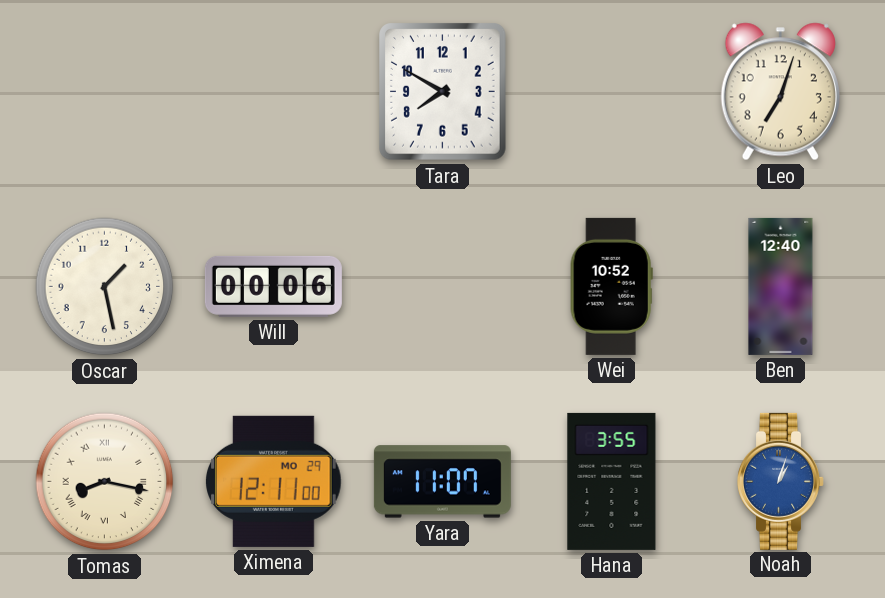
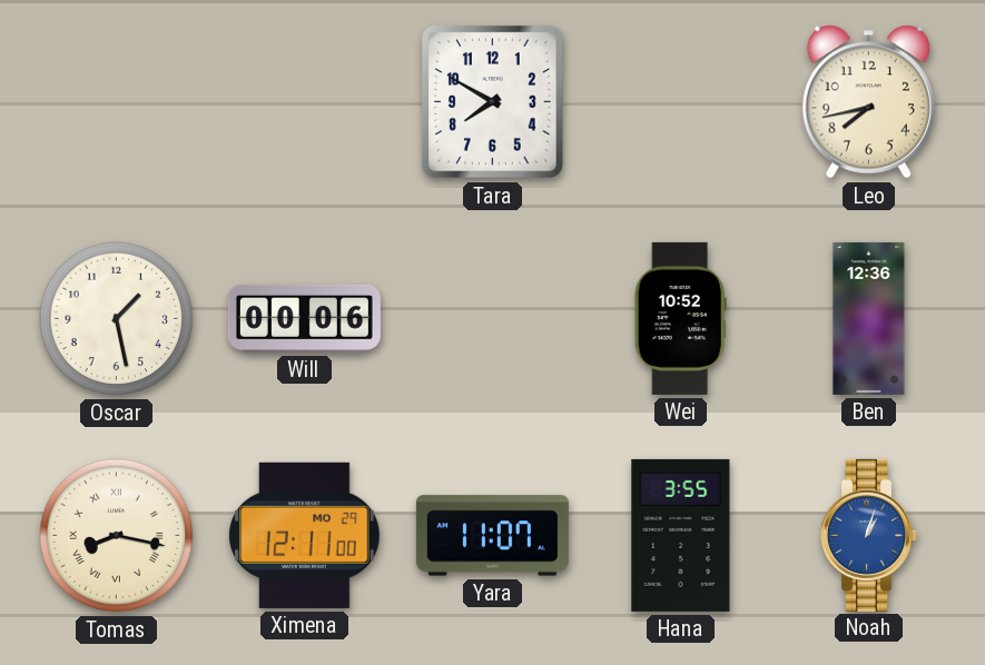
Leo: 7:03 -> 7:43
Ben: 12:40 -> 12:36
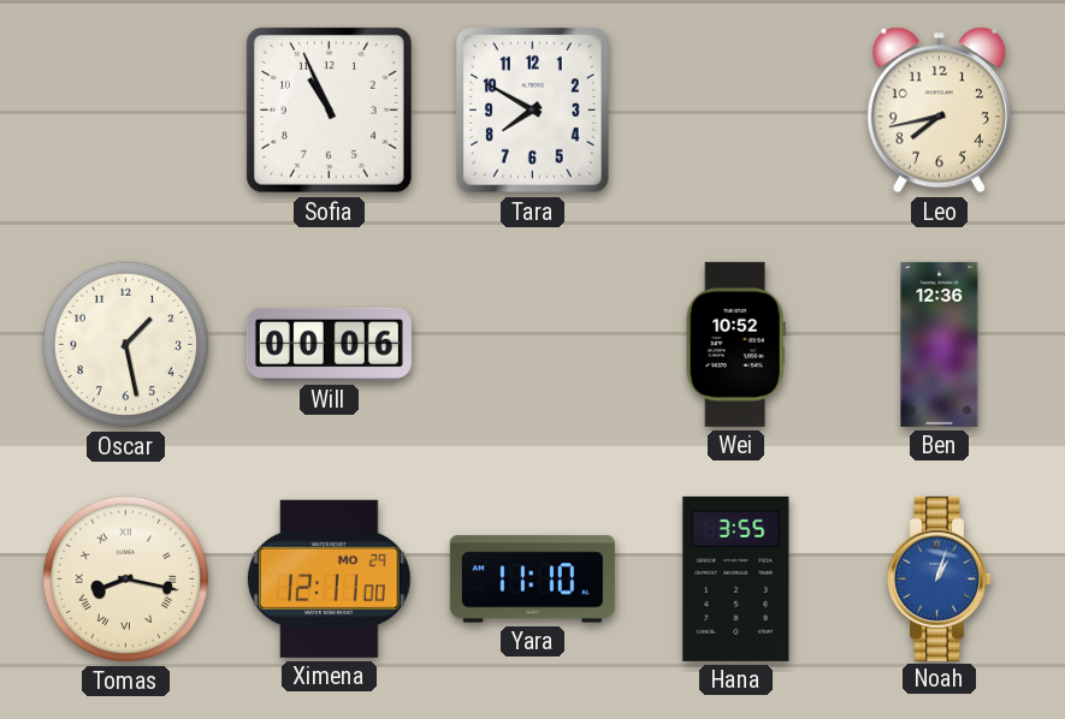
Sofia: none -> 10:56
Yara: 11:07 -> 11:10
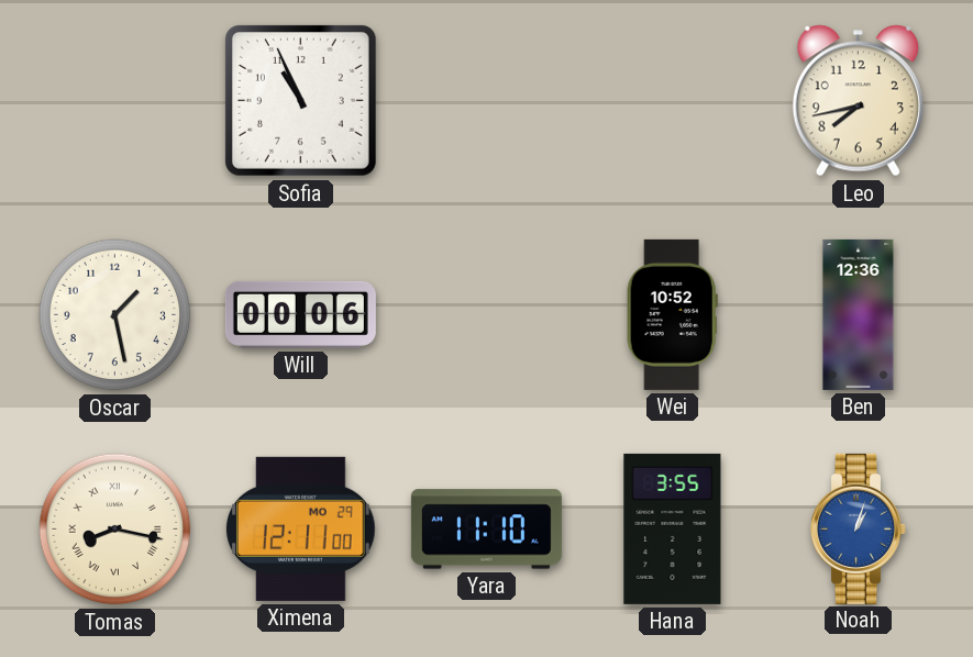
Tara: 7:50 -> none
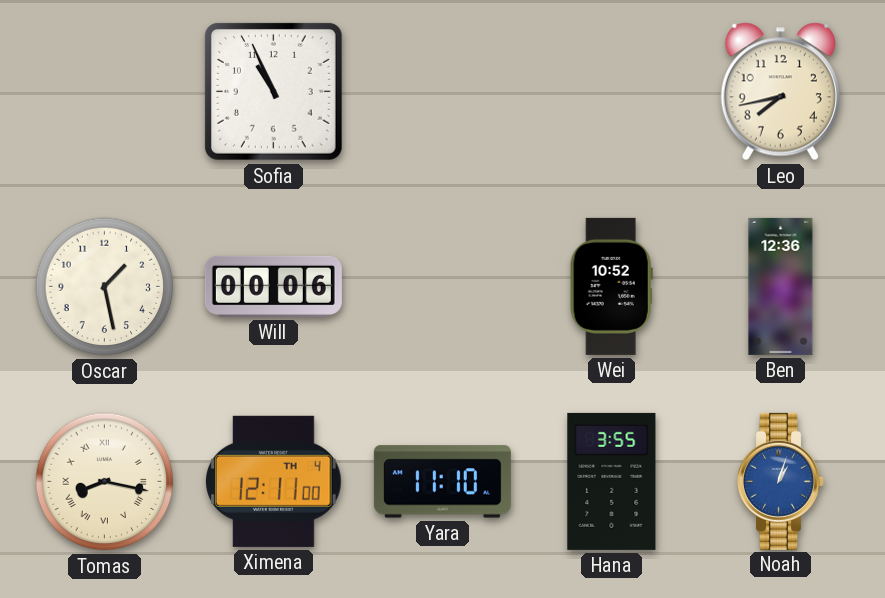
Ximena date: MO 29 -> TH 4
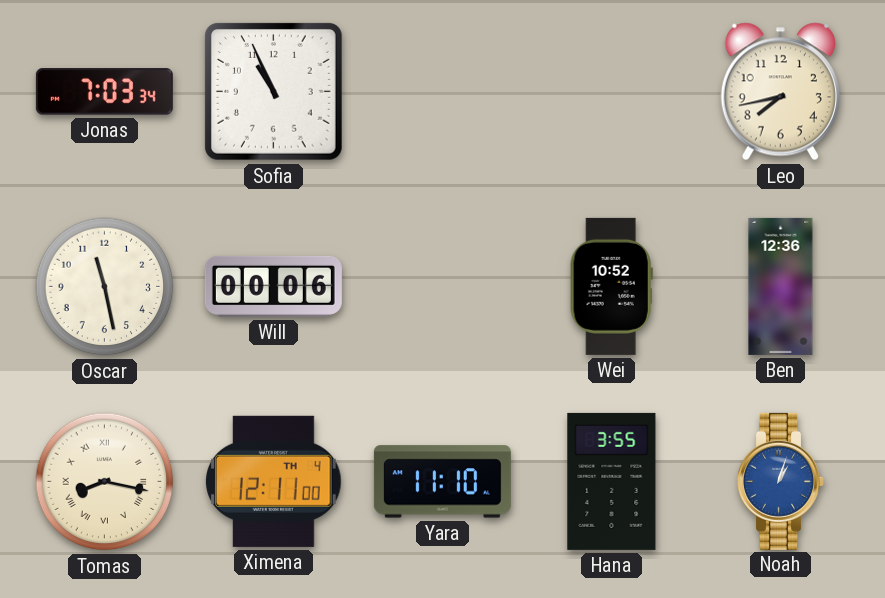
Jonas: none -> 7:03
Oscar: 1:28 -> 11:28
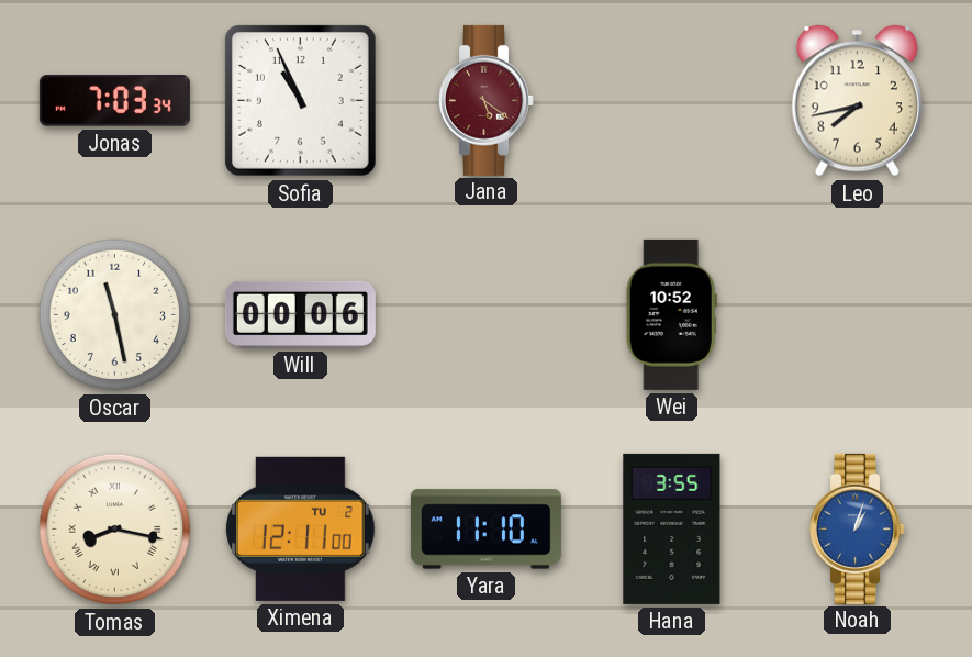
Jana: none -> 5:21
Ben: 12:36 -> none
Ximena date: TH 4 -> TU 2
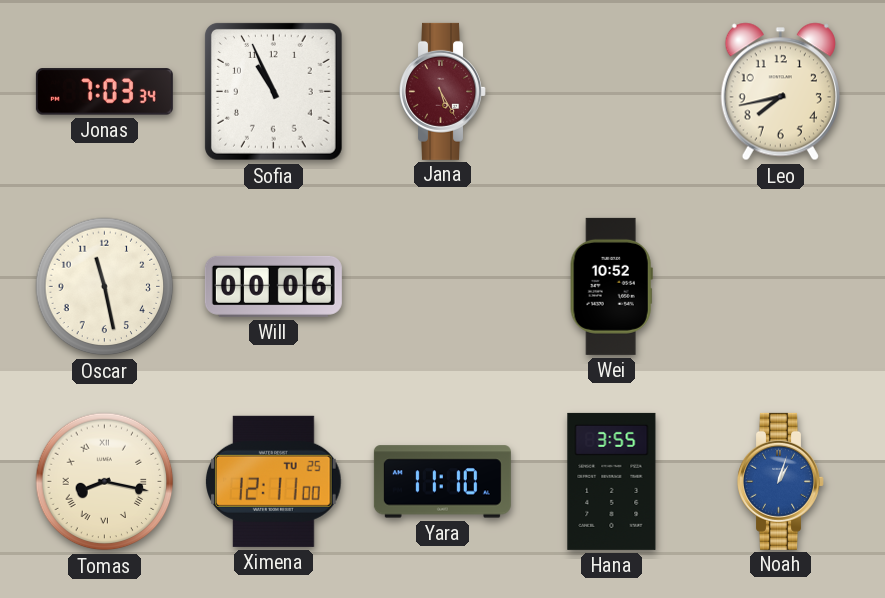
Jana: 5:21 -> 5:25
Ximena date: TU 2 -> TU 25
